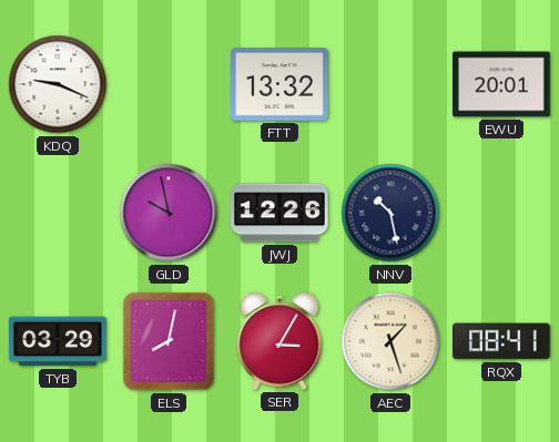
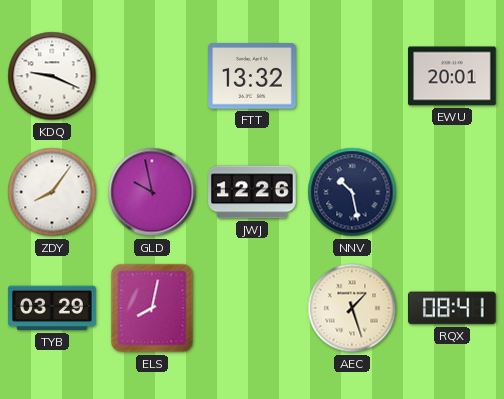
ZDY: none -> 8:06
SER: 3:05 -> none
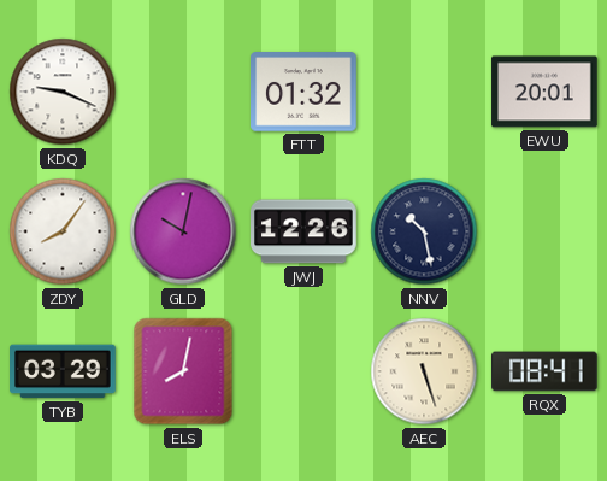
FTT: 13:32 -> 01:32
GLD: 9:58 -> 10:02
AEC: 1:27 -> 5:27
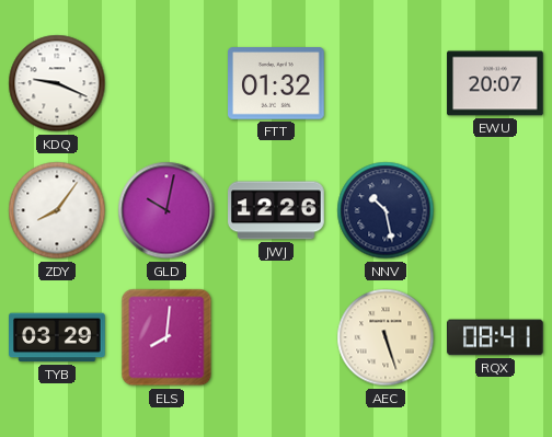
EWU: 20:01 -> 20:07
ELS: 8:02 -> 8:01
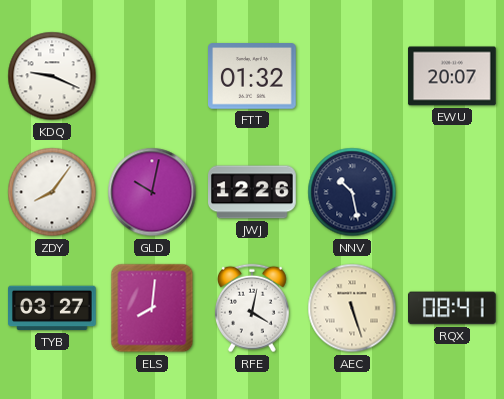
TYB: 03:29 -> 03:27
RFE: none -> 4:02
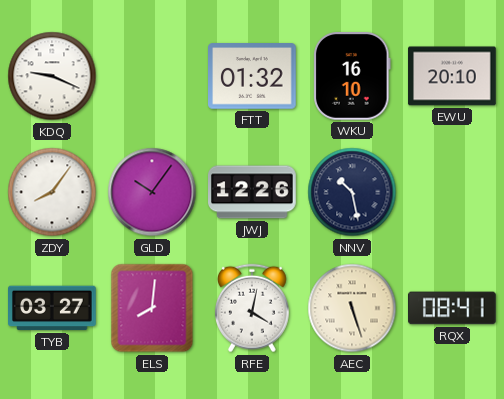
WKU: none -> 16:10
EWU: 20:07 -> 20:10
GLD: 10:02 -> 10:06
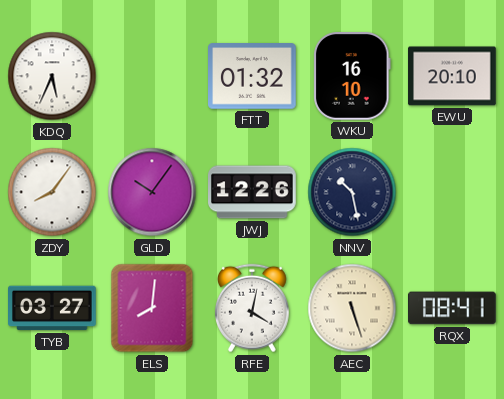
KDQ: 9:19 -> 5:34
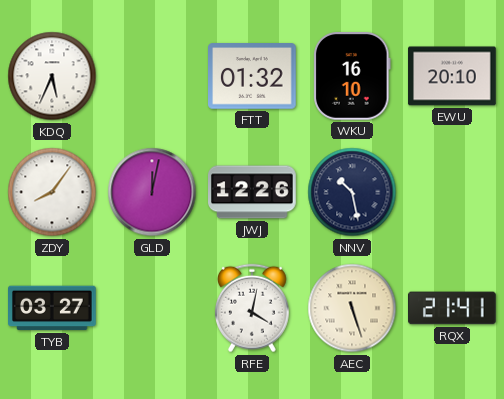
GLD: 10:06 -> 12:02
ELS: 8:01 -> none
RQX: 08:41 -> 21:41
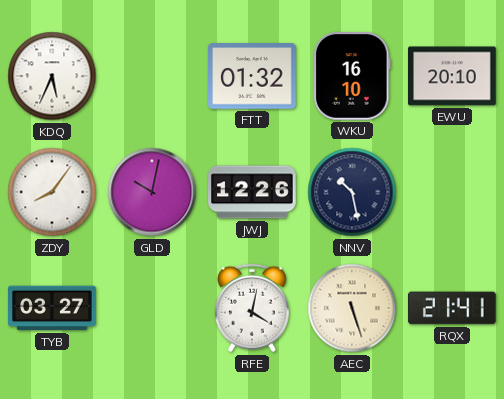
GLD: 12:02 -> 10:02
